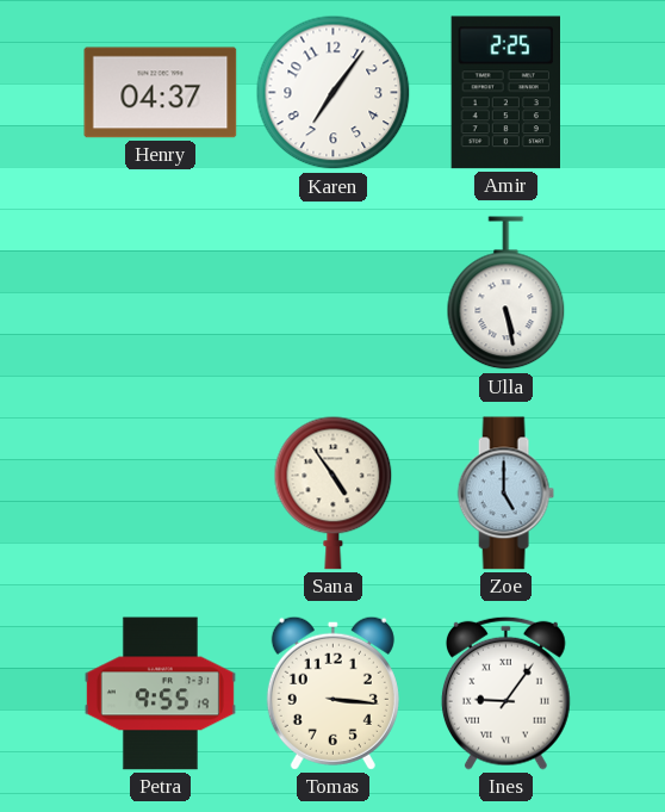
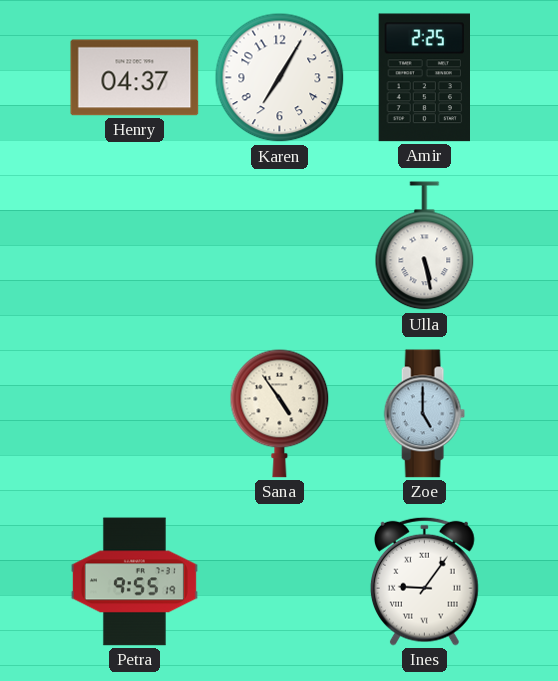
Karen: 7:06 -> 7:05
Tomas: 3:16 -> none
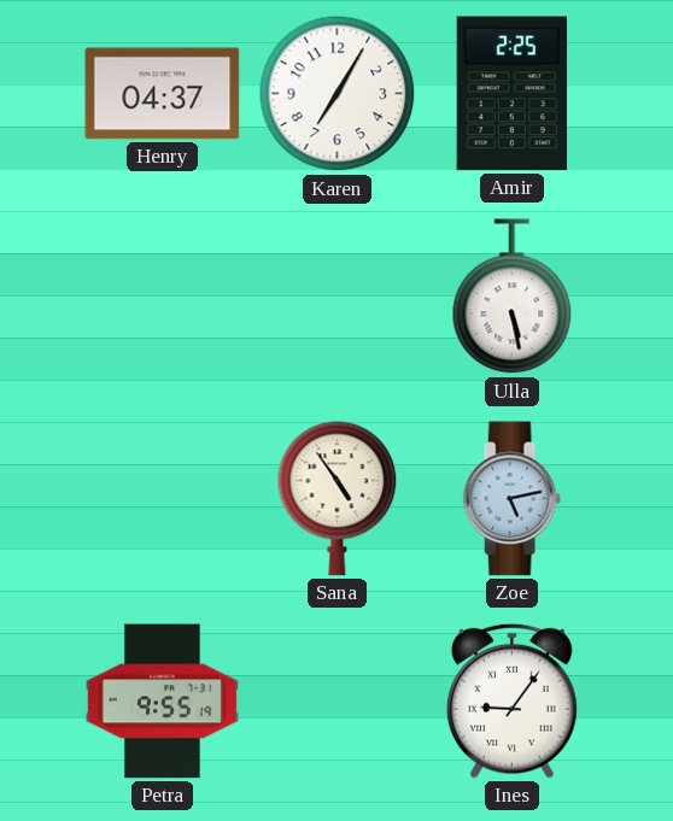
Zoe: 5:00 -> 5:13
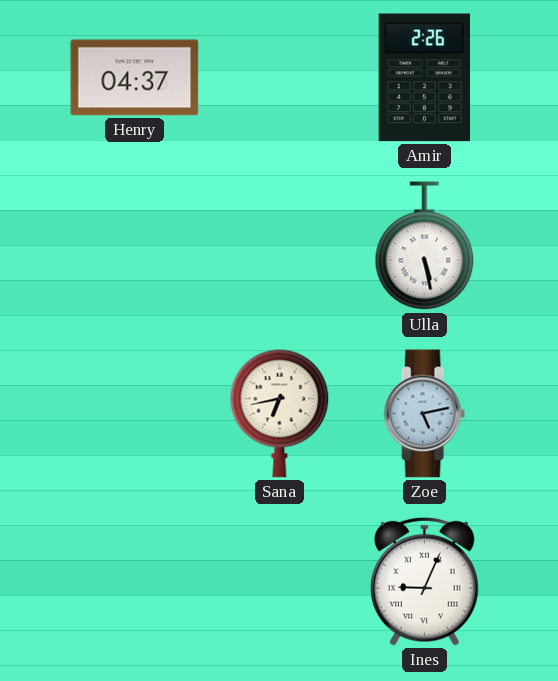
Karen: 7:05 -> none
Amir: 2:25 -> 2:26
Sana: 4:54 -> 6:43
Petra: 9:55 -> none
Ines: 9:06 -> 9:04
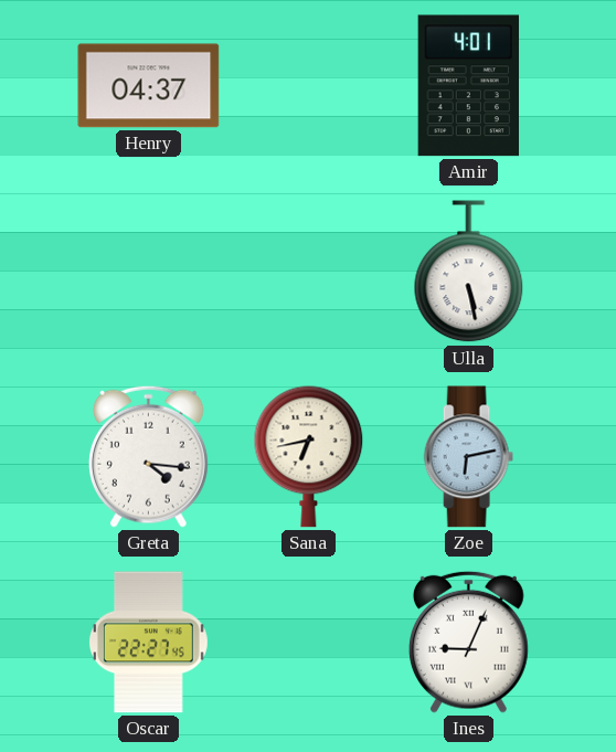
Amir: 2:26 -> 4:01
Greta: none -> 4:16
Zoe: 5:13 -> 6:13
Oscar: none -> 22:27
